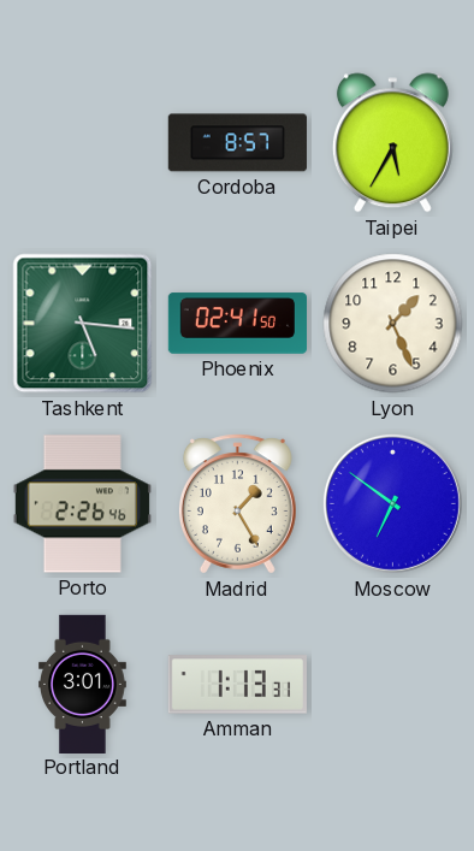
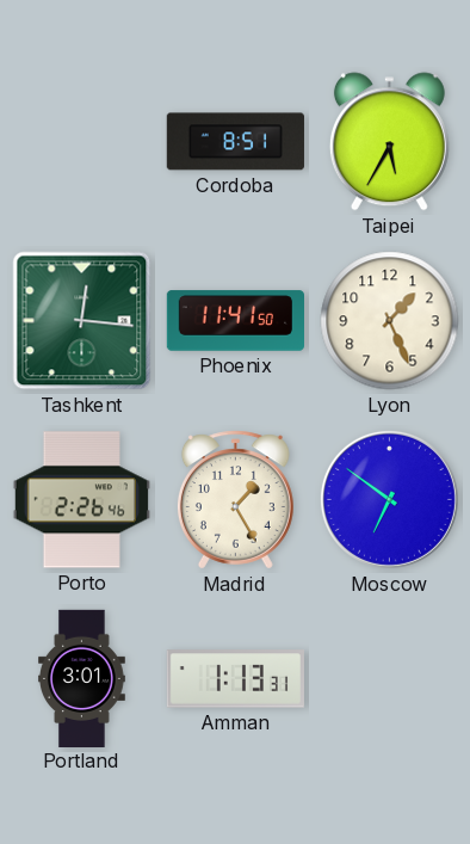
Cordoba: 8:57 -> 8:51
Tashkent: 5:16 -> 12:16
Phoenix: 02:41 -> 11:41
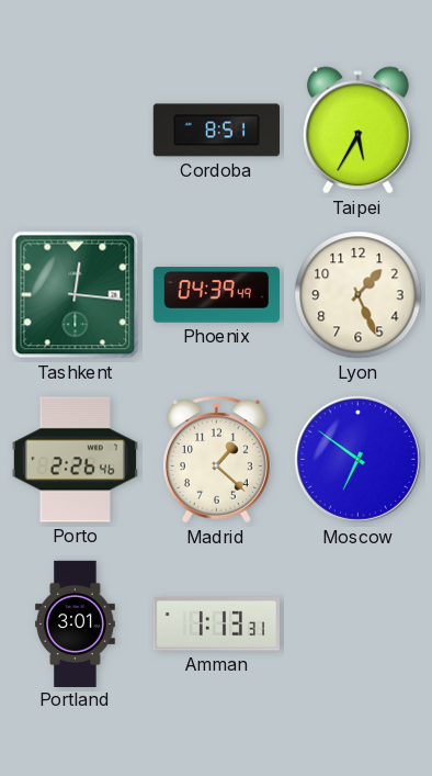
Phoenix: 11:41 -> 04:39
Madrid: 1:25 -> 1:22
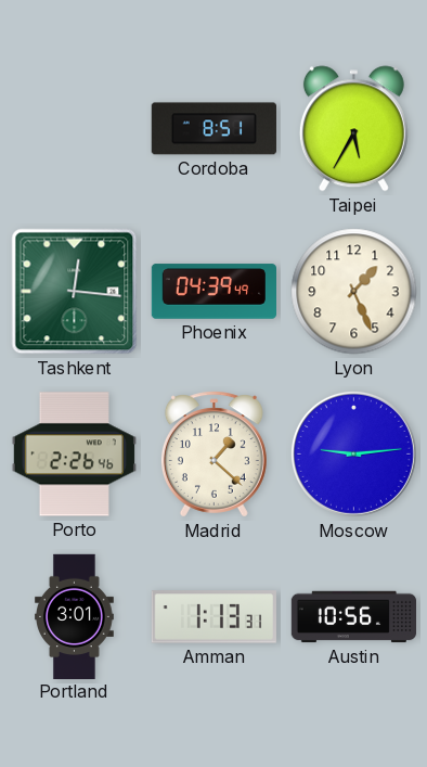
Moscow: 6:51 -> 9:14
Austin: none -> 10:56
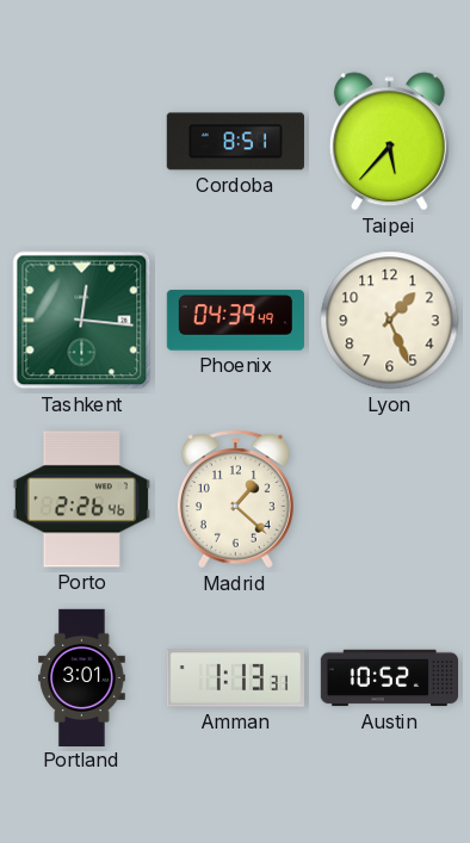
Taipei: 5:35 -> 5:37
Moscow: 9:14 -> none
Austin: 10:56 -> 10:52
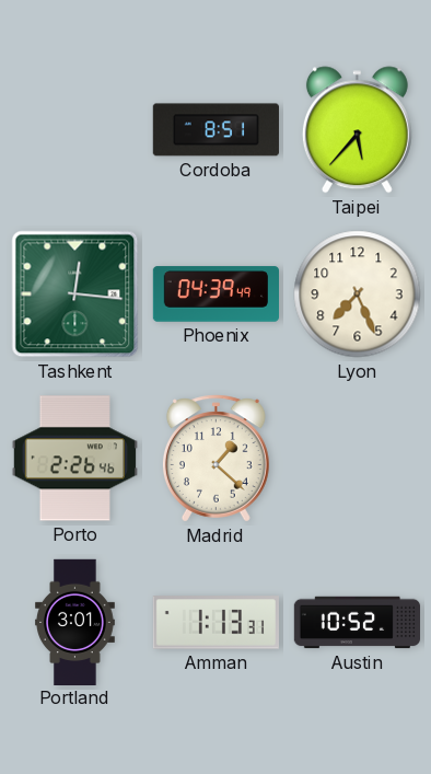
Lyon: 1:26 -> 7:26
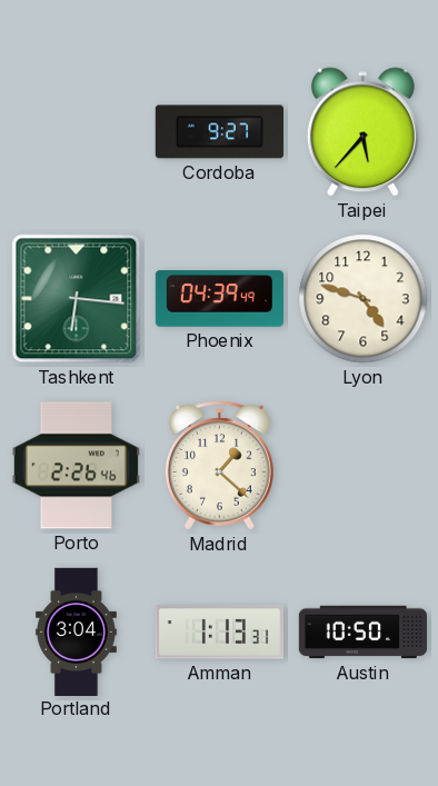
Cordoba: 8:51 -> 9:27
Tashkent: 12:16 -> 6:16
Lyon: 7:26 -> 4:48
Portland: 3:01 -> 3:04
Austin: 10:52 -> 10:50
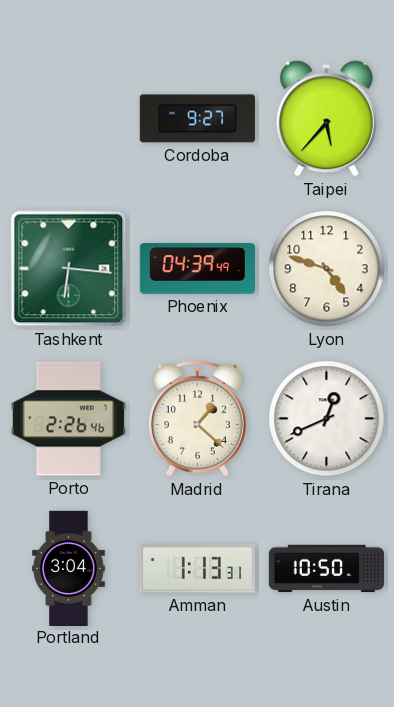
Tirana: none -> 12:41
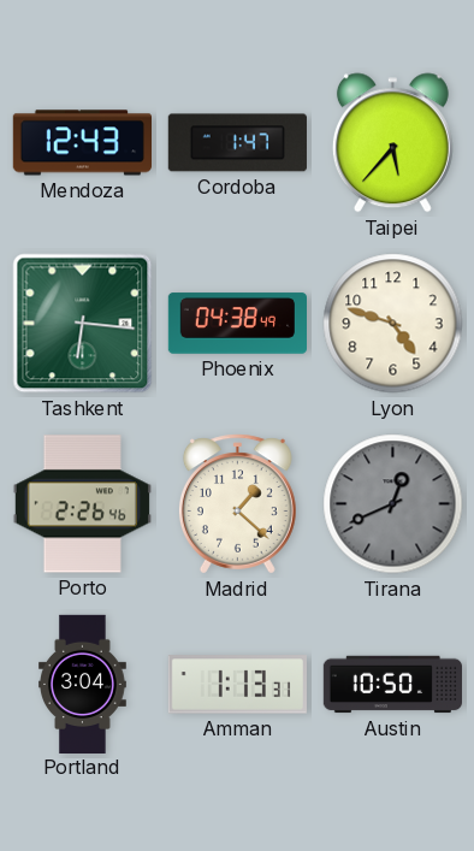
Mendoza: none -> 12:43
Cordoba: 9:27 -> 1:47
Phoenix: 04:39 -> 04:38
Tirana dial: white -> grey
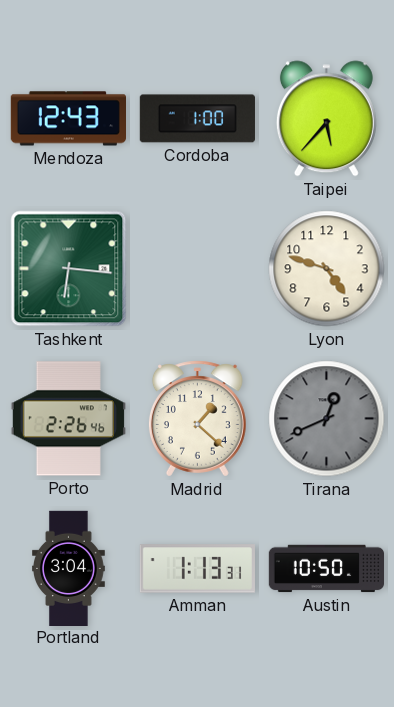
Cordoba: 1:47 -> 1:00
Phoenix: 04:38 -> none
